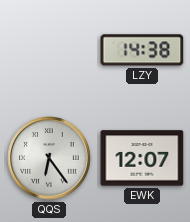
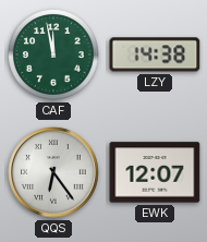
CAF: none -> 11:58
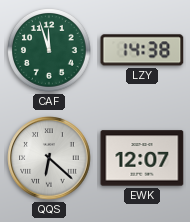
CAF: 11:58 -> 11:57
QQS: 6:24 -> 6:22
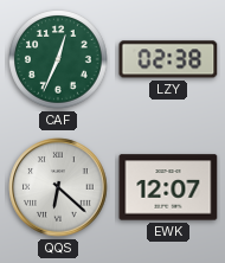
CAF: 11:57 -> 12:34
LZY: 14:38 -> 02:38
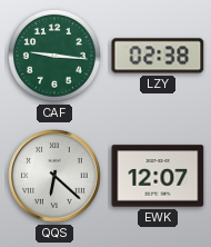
CAF: 12:34 -> 9:16
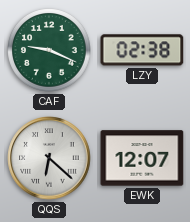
CAF: 9:16 -> 9:19
